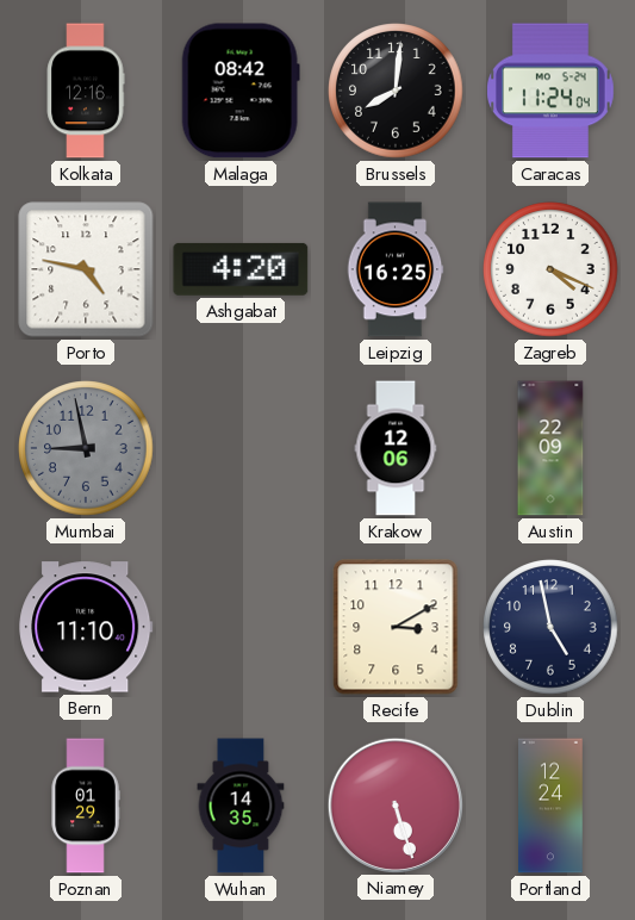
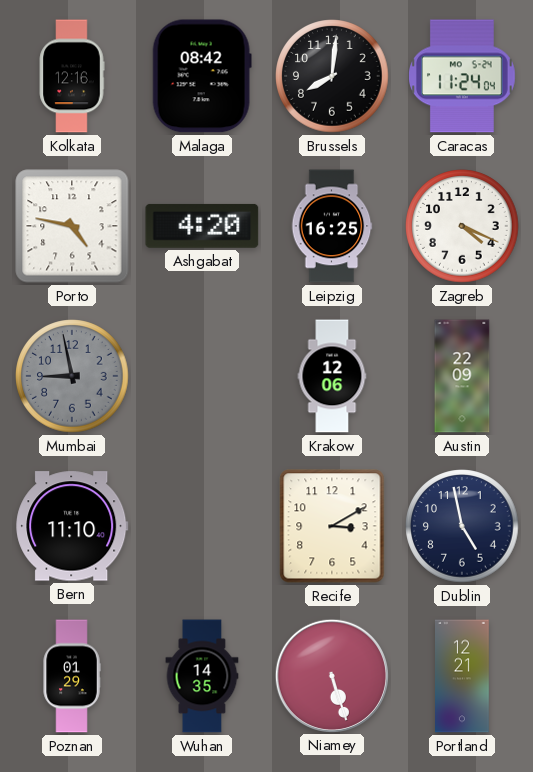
Portland: 12:24 -> 12:21
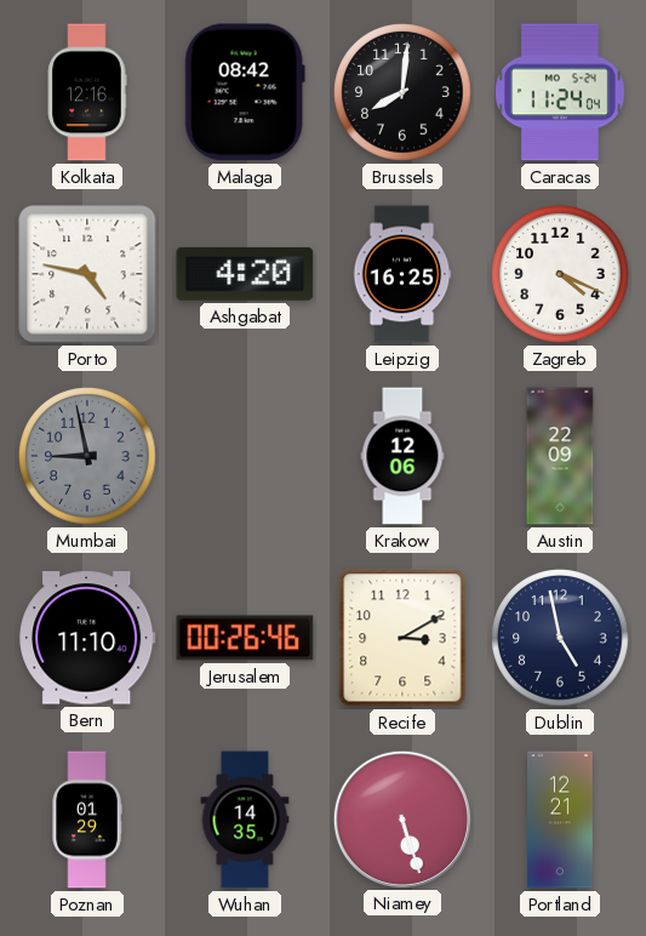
Jerusalem: none -> 00:26
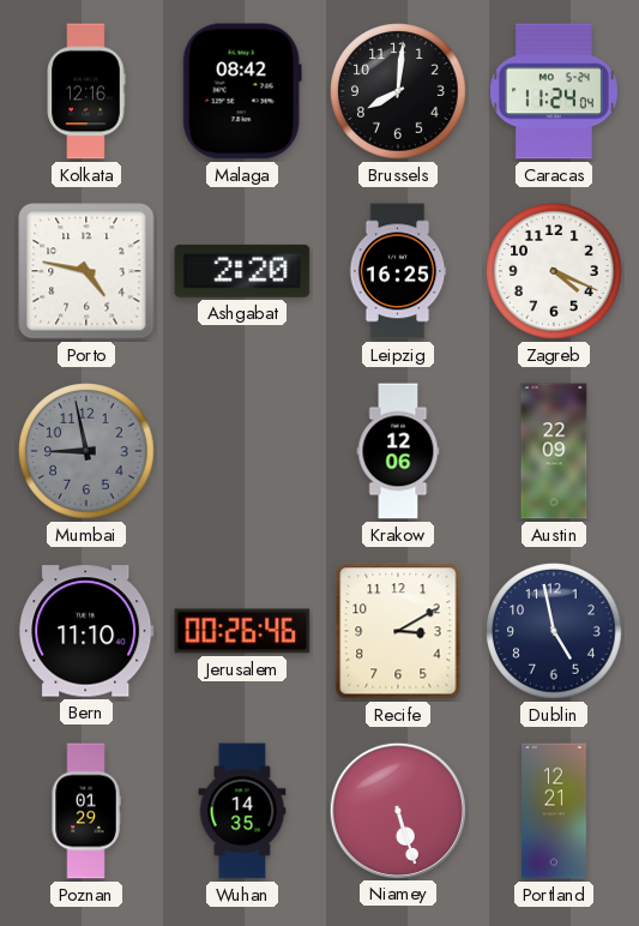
Ashgabat: 4:20 -> 2:20
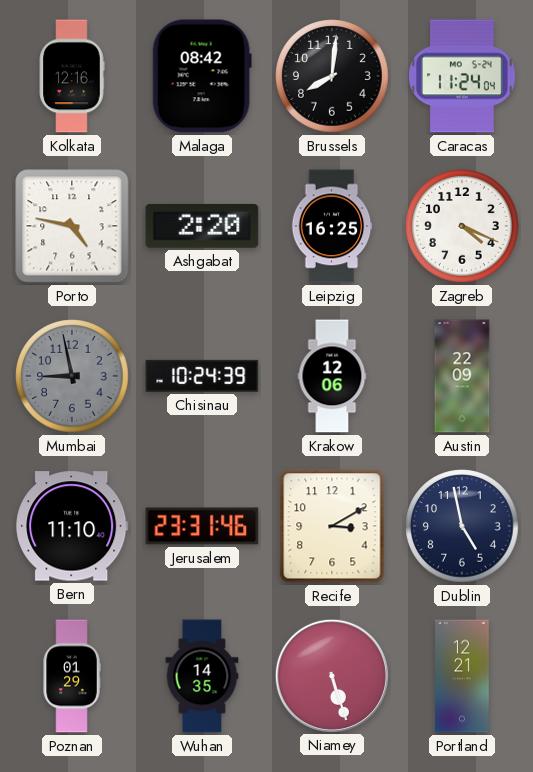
Chisinau: none -> 10:24
Jerusalem: 00:26 -> 23:31
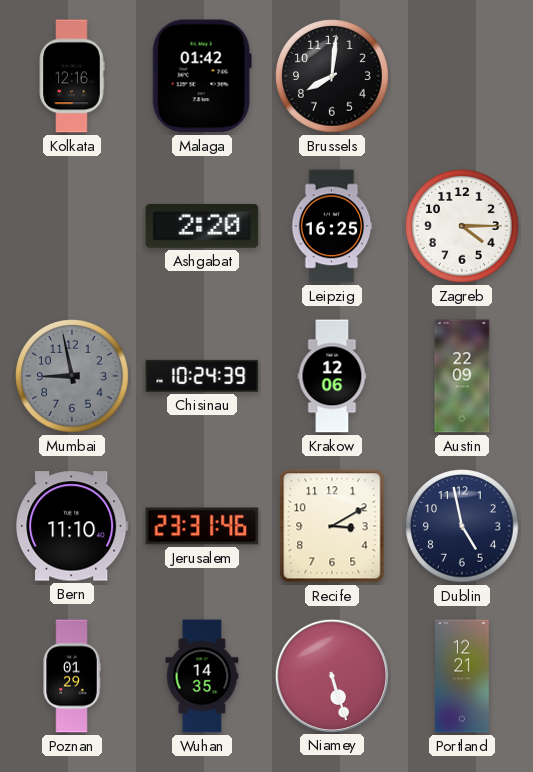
Malaga: 08:42 -> 01:42
Caracas: 11:24 -> none
Porto: 4:47 -> none
Zagreb: 4:19 -> 4:15
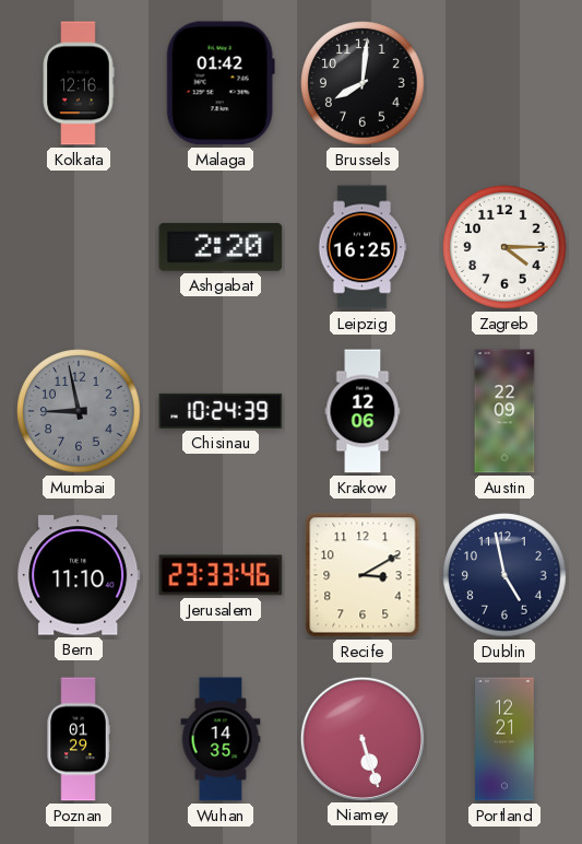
Jerusalem: 23:31 -> 23:33
